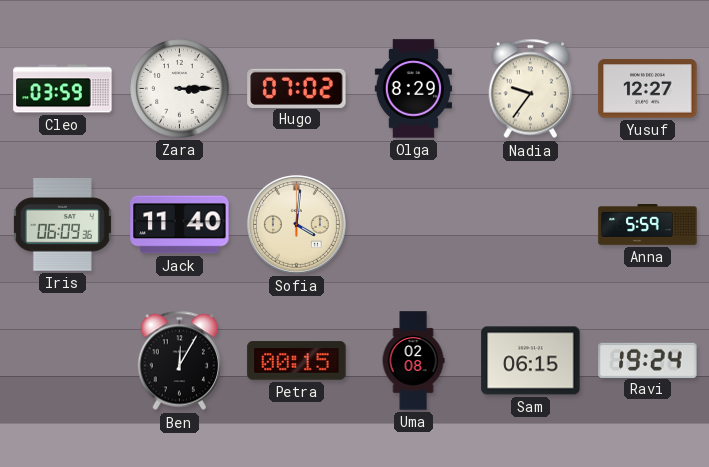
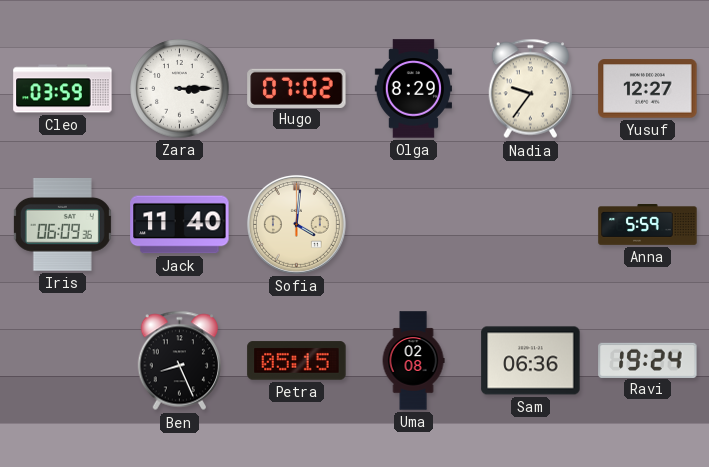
Ben: 12:05 -> 8:26
Petra: 00:15 -> 05:15
Sam: 06:15 -> 06:36
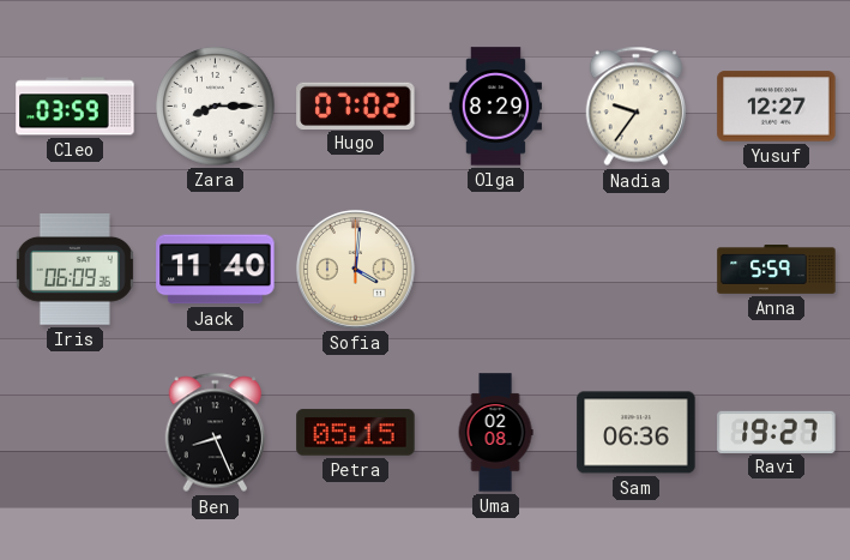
Zara: 3:15 -> 8:15
Ravi: 19:24 -> 19:27
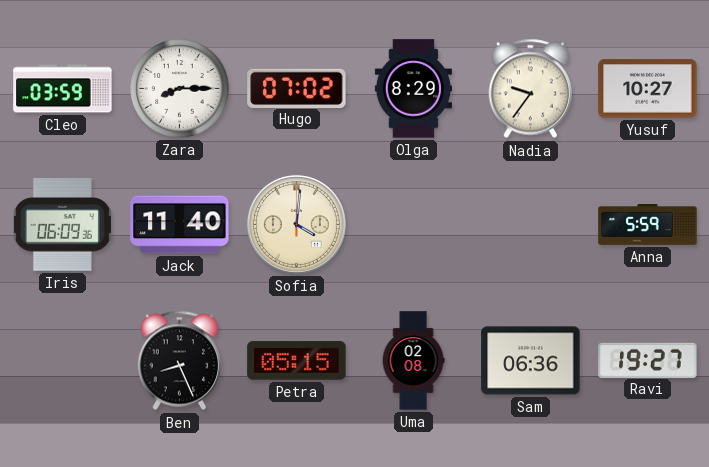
Yusuf: 12:27 -> 10:27
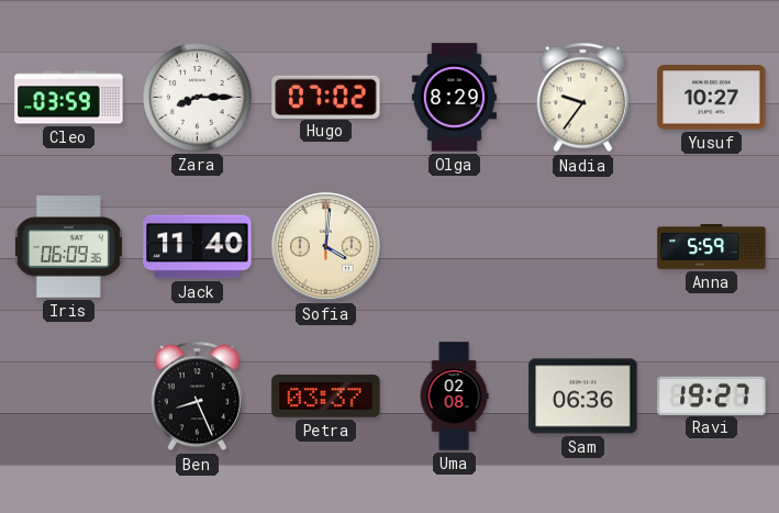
Petra: 05:15 -> 03:37
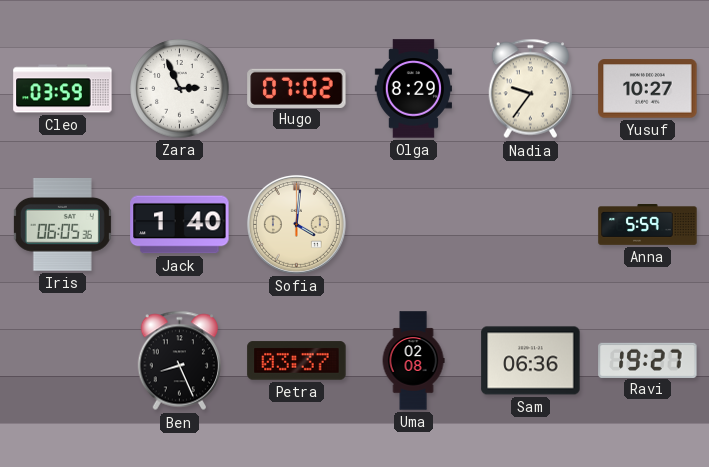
Zara: 8:15 -> 2:56
Iris: 06:09 -> 06:05
Jack: 11:40 -> 1:40
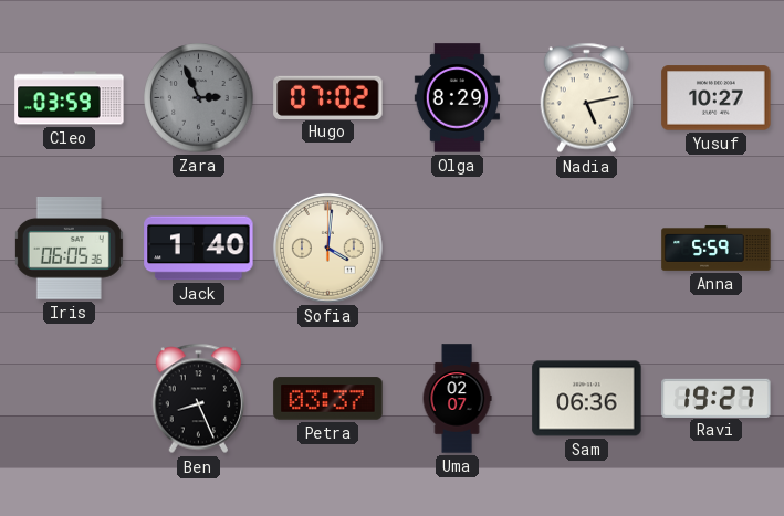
Zara dial: white -> grey
Nadia: 9:36 -> 5:13
Uma: 02:08 -> 02:07
